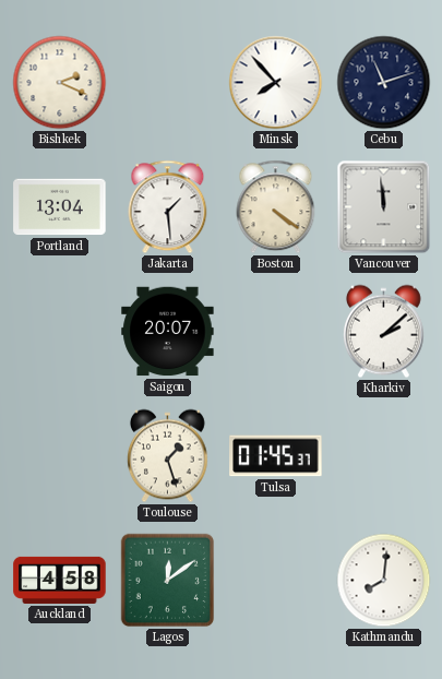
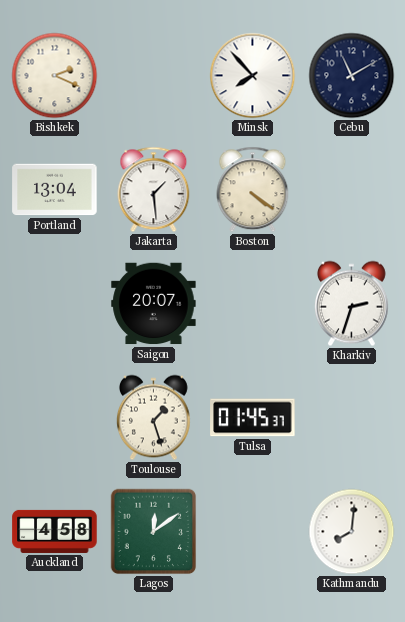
Cebu: 11:12 -> 11:10
Vancouver: 11:59 -> none
Kharkiv: 2:08 -> 2:33
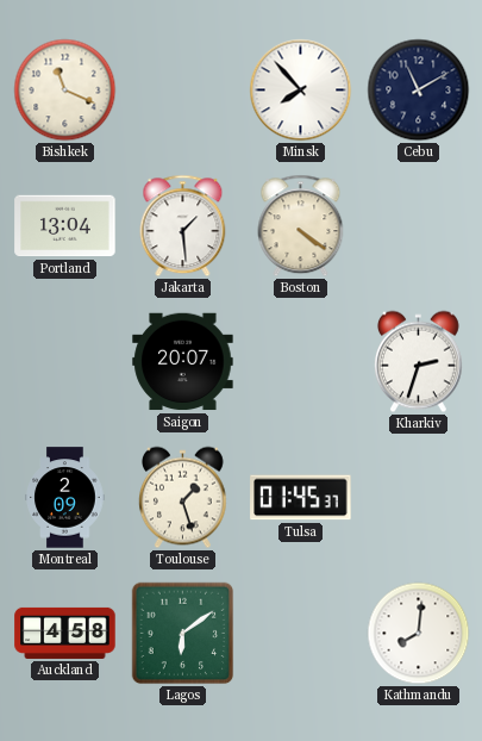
Bishkek: 2:19 -> 11:19
Montreal: none -> 2:09
Lagos: 12:09 -> 6:09
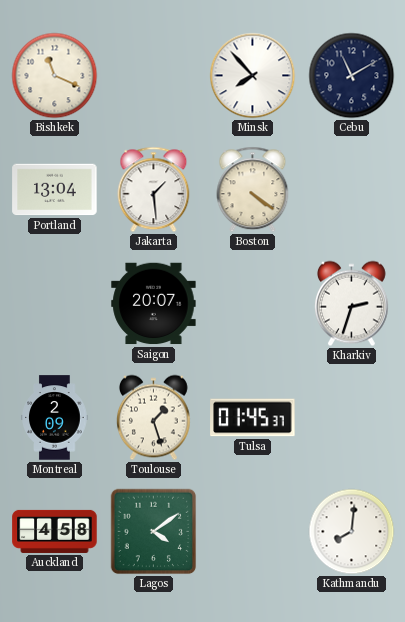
Lagos: 6:09 -> 4:09
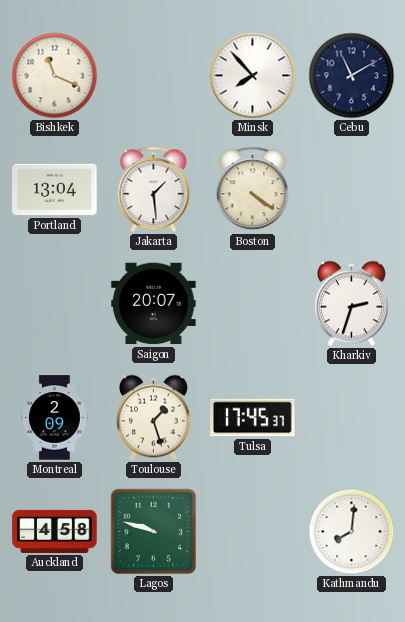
Tulsa: 01:45 -> 17:45
Lagos: 4:09 -> 9:48
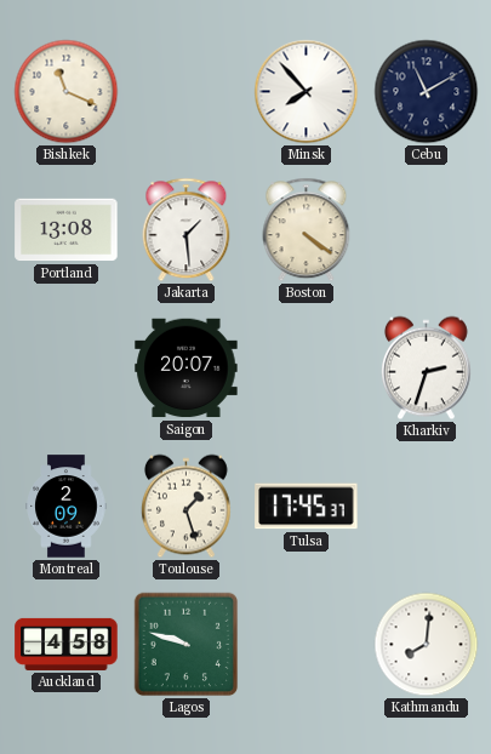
Portland: 13:04 -> 13:08
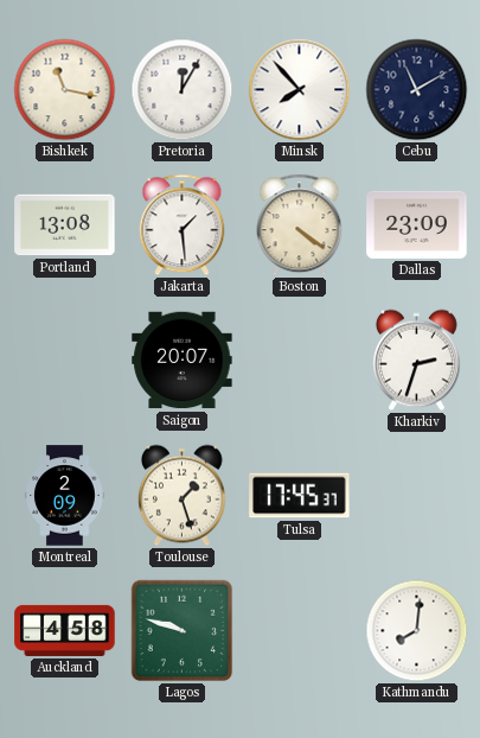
Bishkek: 11:19 -> 11:17
Pretoria: none -> 12:05
Dallas: none -> 23:09
